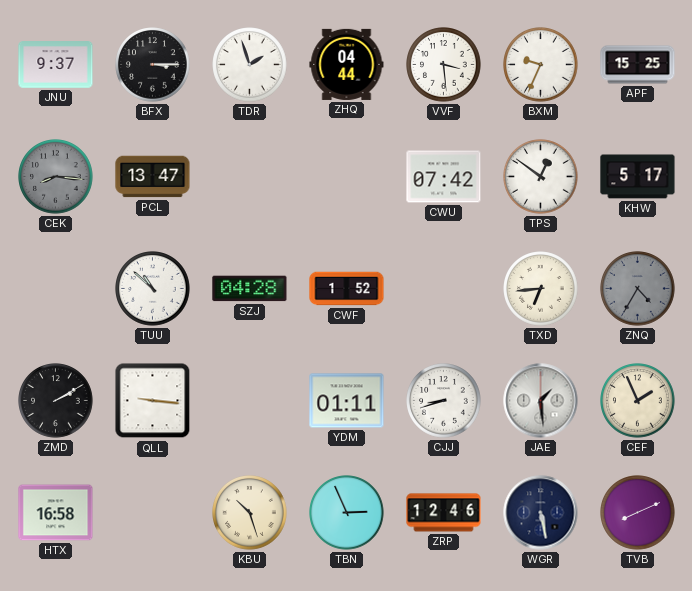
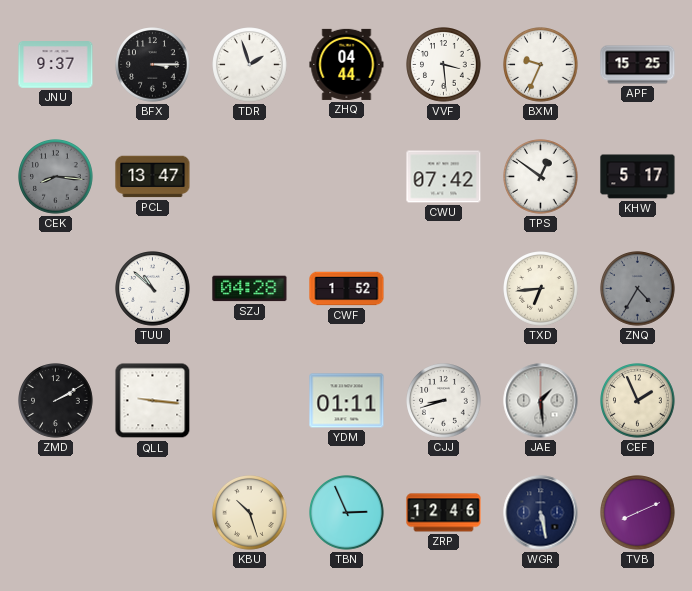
HTX: 16:58 -> none
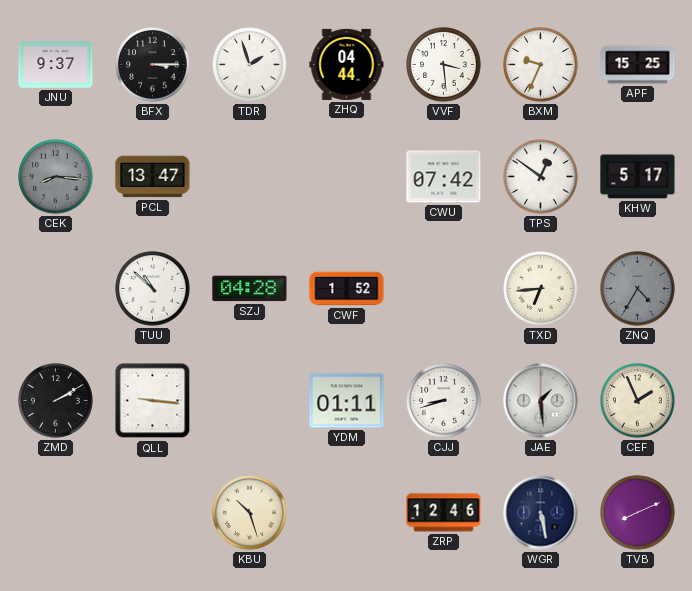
TBN: 2:56 -> none
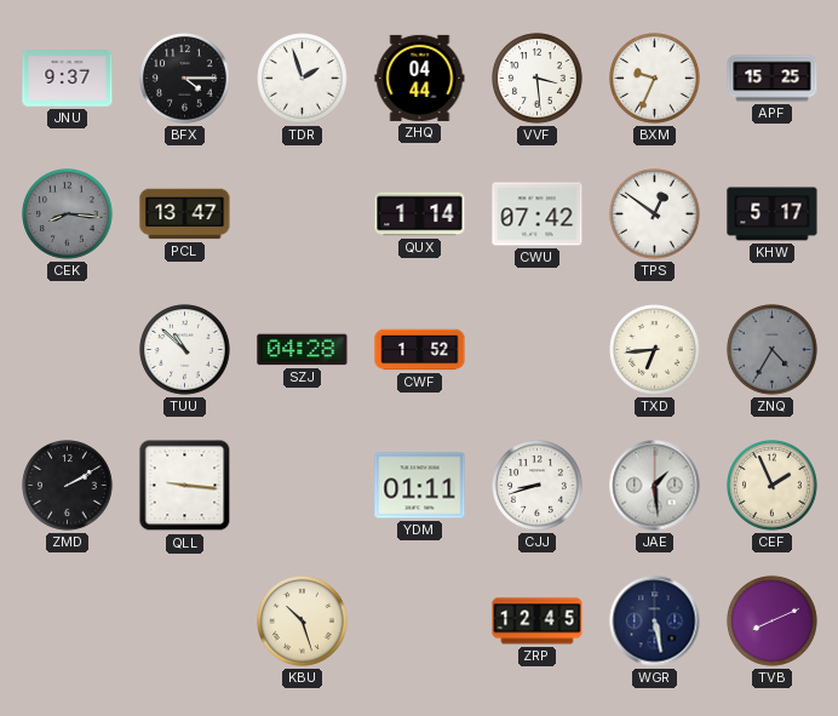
BFX: 3:15 -> 4:15
QUX: none -> 1:14
ZRP: 12:46 -> 12:45
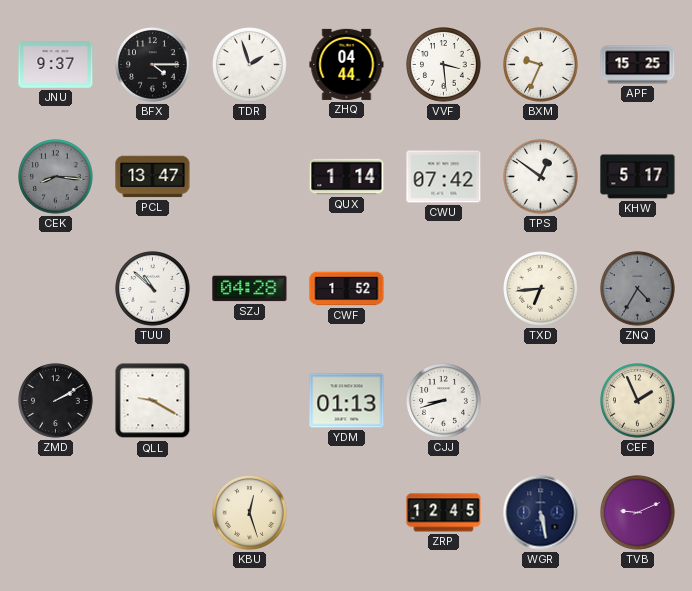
QLL: 9:16 -> 9:20
YDM: 01:11 -> 01:13
JAE: 1:29 -> none
KBU: 10:27 -> 12:27
TVB: 8:11 -> 9:11
